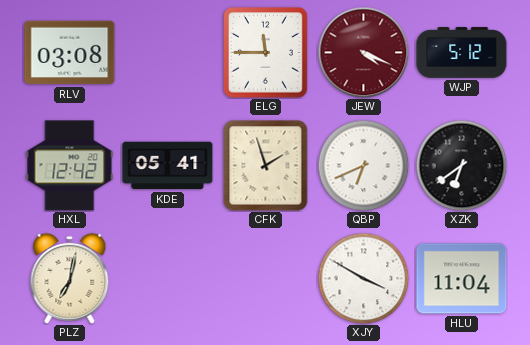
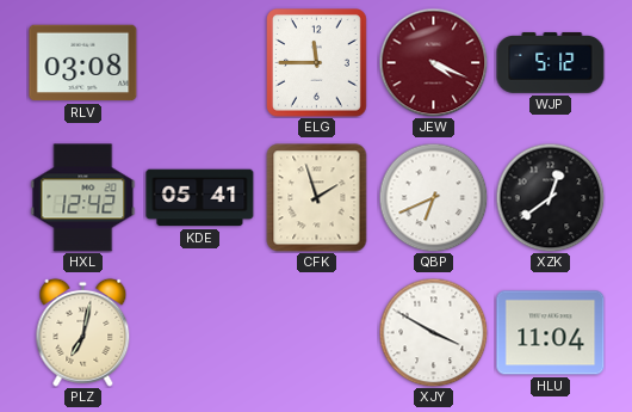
XZK: 6:39 -> 12:39
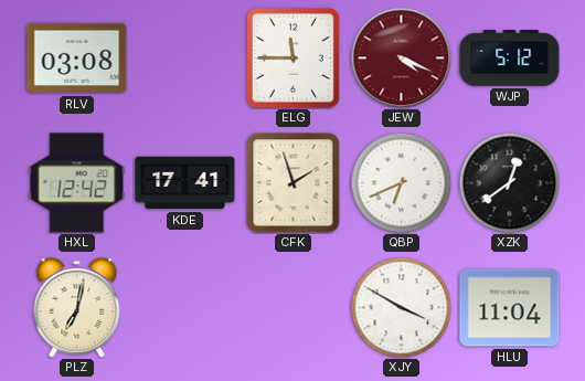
KDE: 05:41 -> 17:41
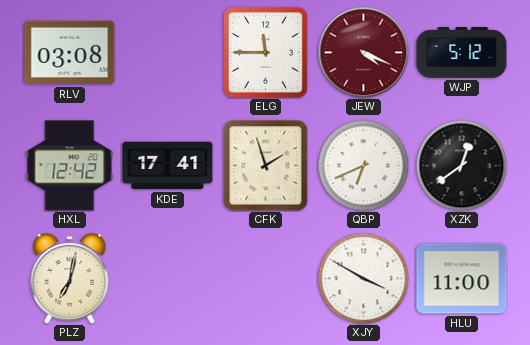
HLU: 11:04 -> 11:00
